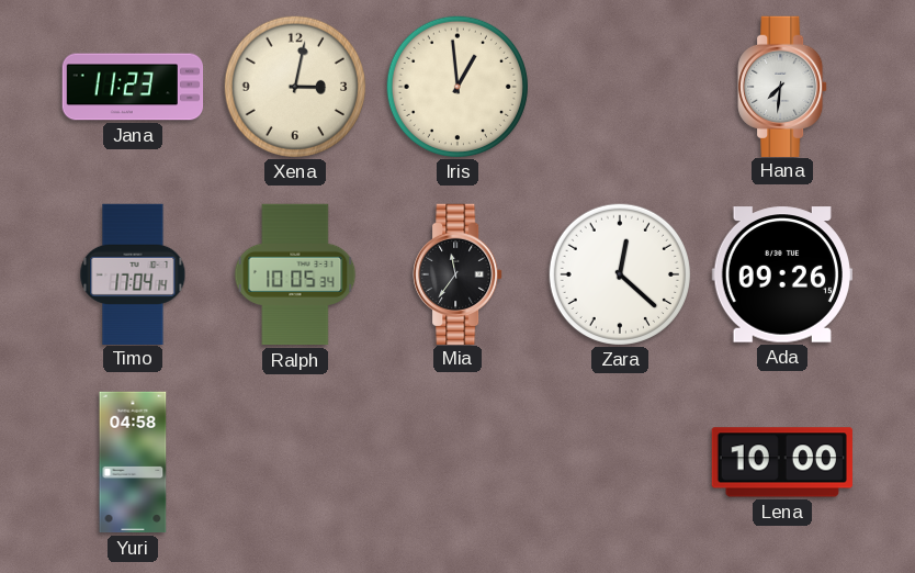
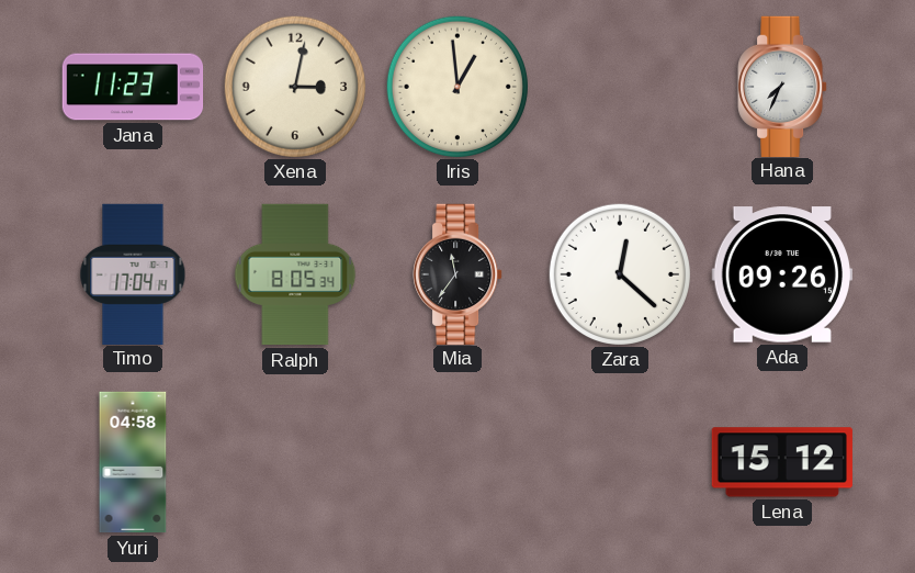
Hana: 7:31 -> 7:34
Ralph: 10:05 -> 8:05
Lena: 10:00 -> 15:12
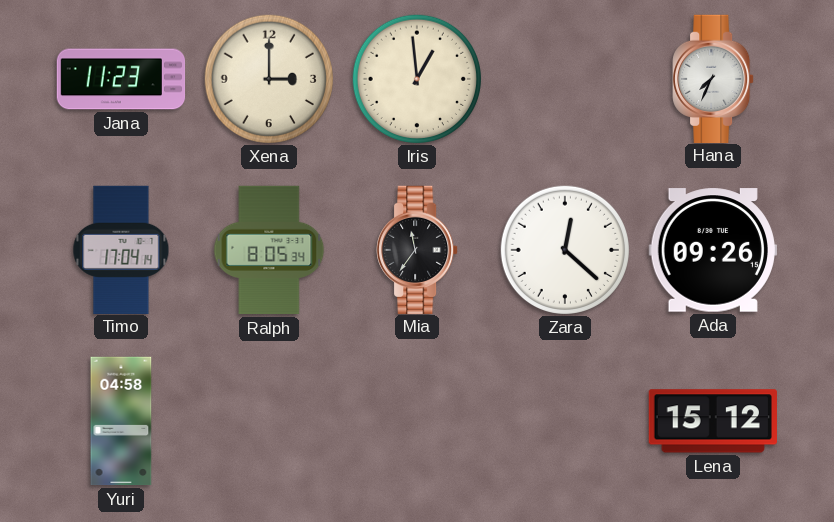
Xena: 3:02 -> 3:00
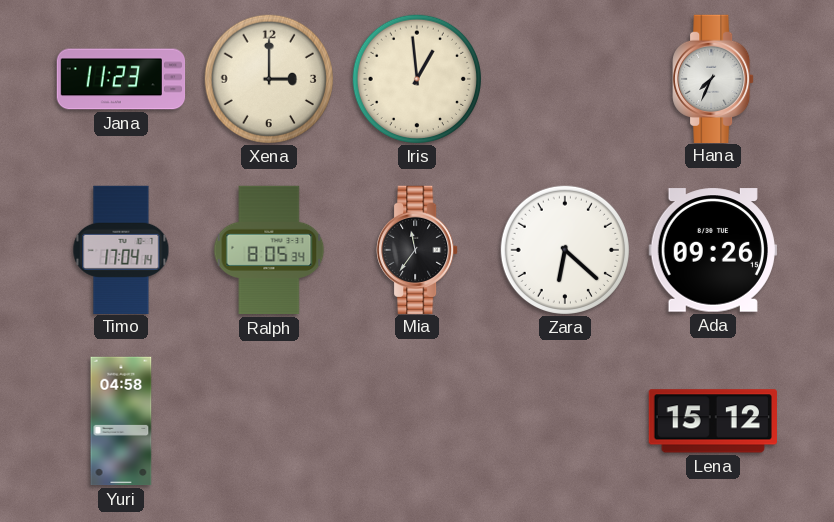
Zara: 12:22 -> 6:22
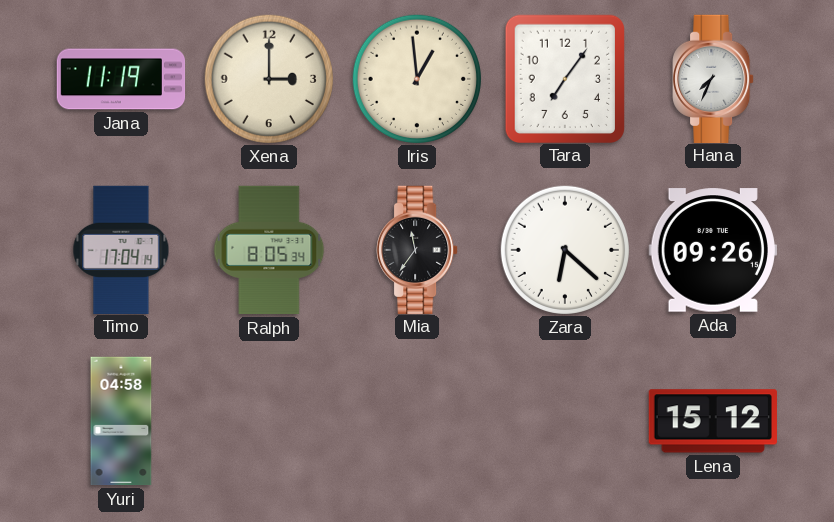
Jana: 11:23 -> 11:19
Tara: none -> 7:06
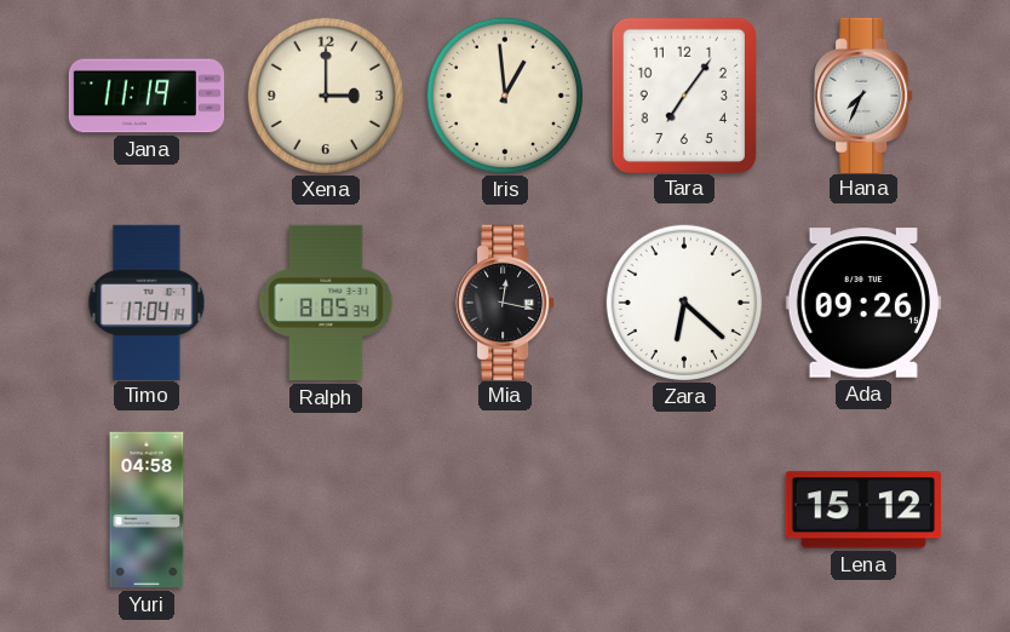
Mia: 11:36 -> 12:17
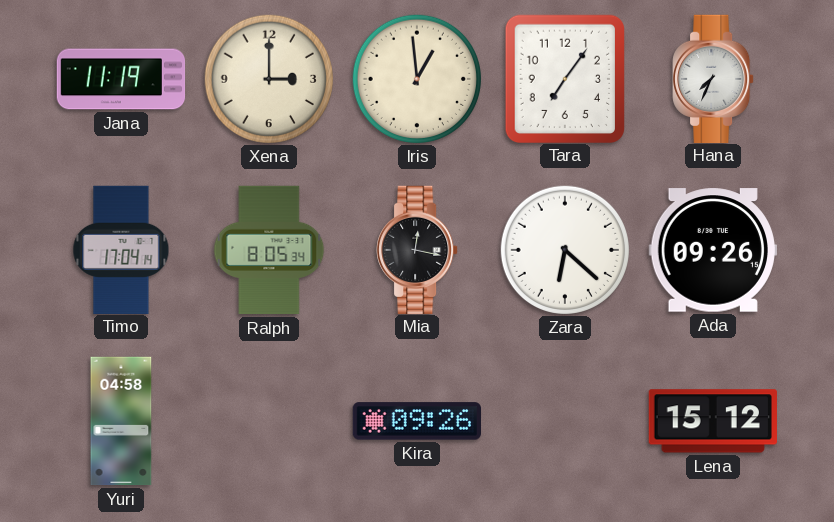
Kira: none -> 09:26
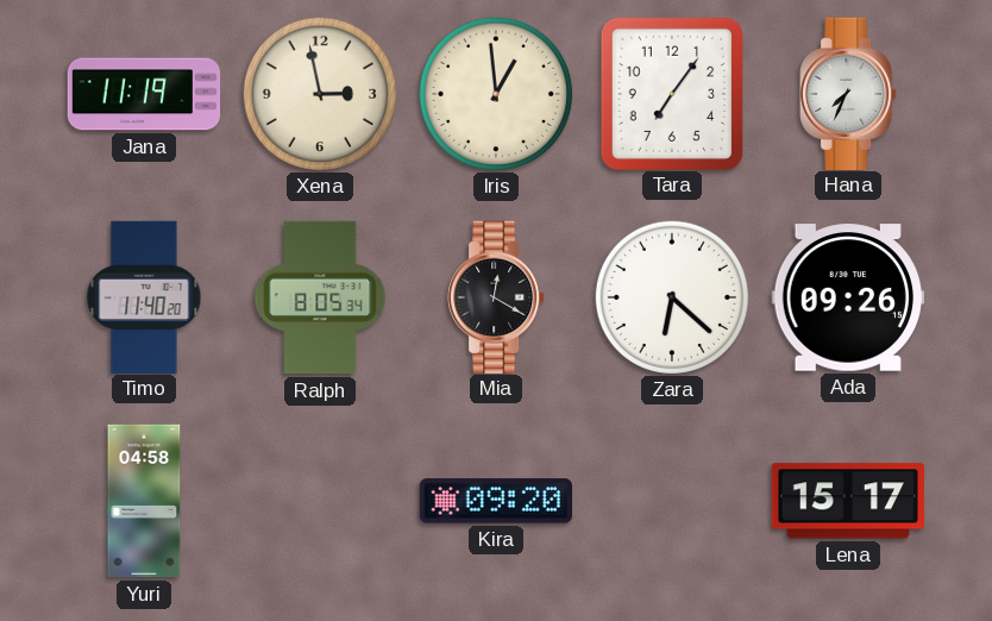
Xena: 3:00 -> 2:58
Timo: 17:04 -> 11:40
Mia: 12:17 -> 12:20
Kira: 09:26 -> 09:20
Lena: 15:12 -> 15:17
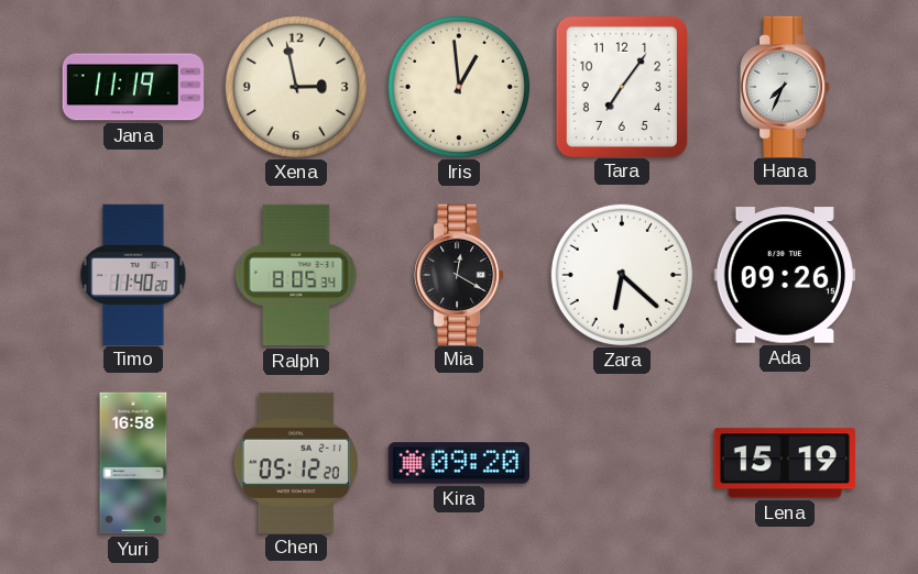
Yuri: 04:58 -> 16:58
Chen: none -> 05:12
Lena: 15:17 -> 15:19
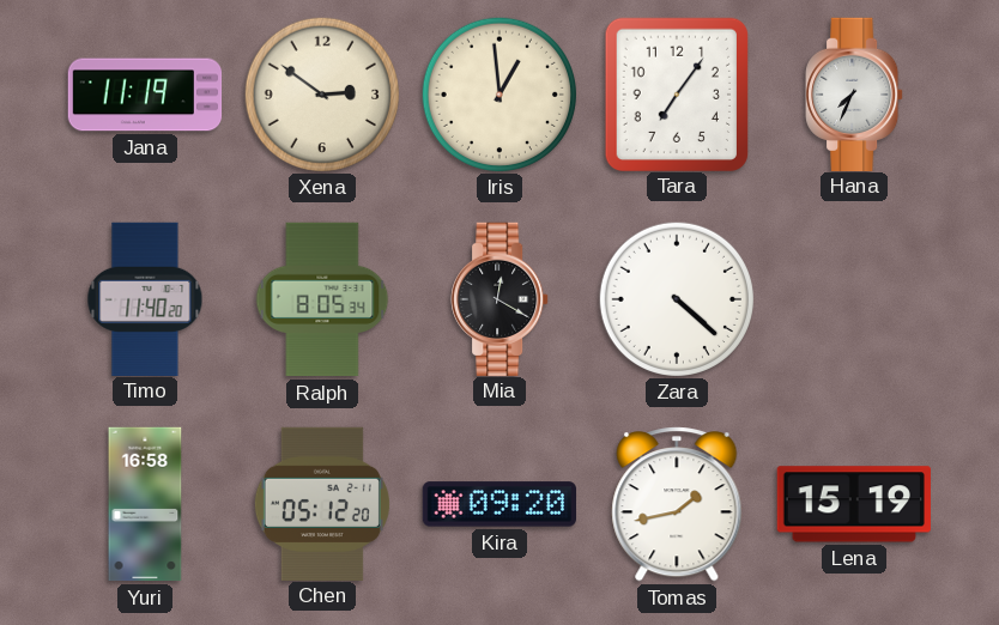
Xena: 2:58 -> 2:51
Zara: 6:22 -> 4:22
Ada: 09:26 -> none
Tomas: none -> 1:43
